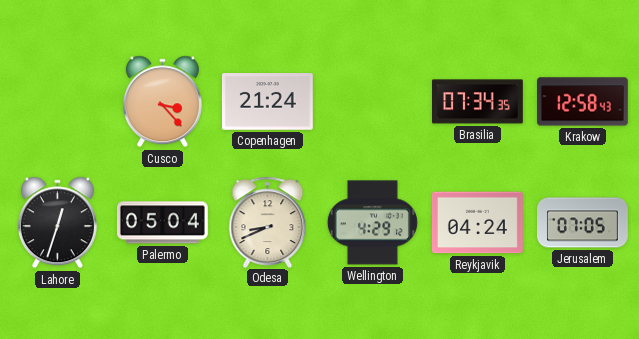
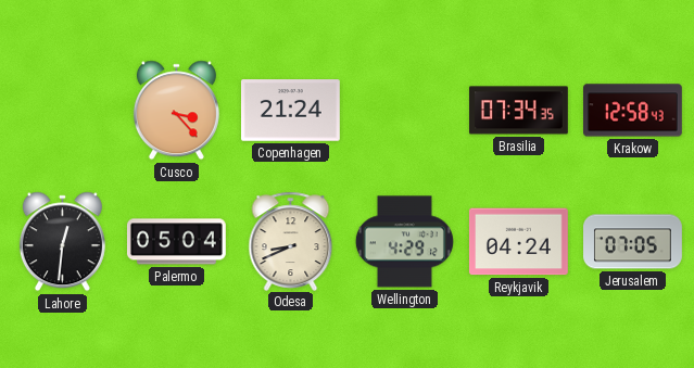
Lahore: 12:33 -> 12:31
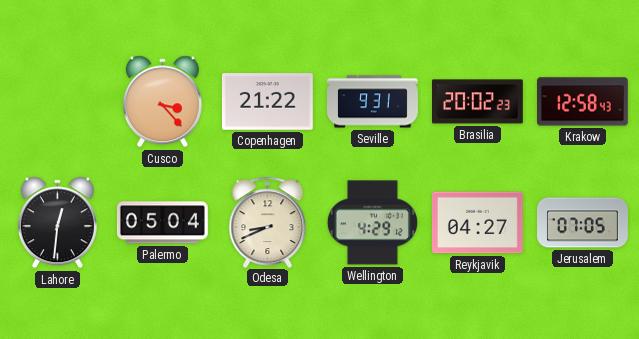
Copenhagen: 21:24 -> 21:22
Seville: none -> 9:31
Brasilia: 07:34 -> 20:02
Reykjavik: 04:24 -> 04:27
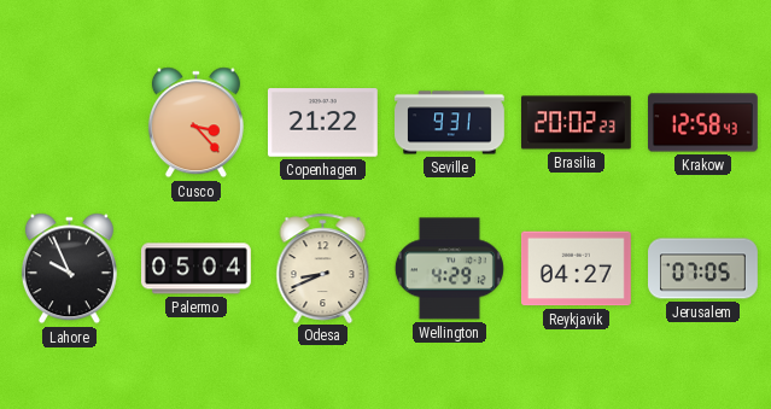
Lahore: 12:31 -> 9:56
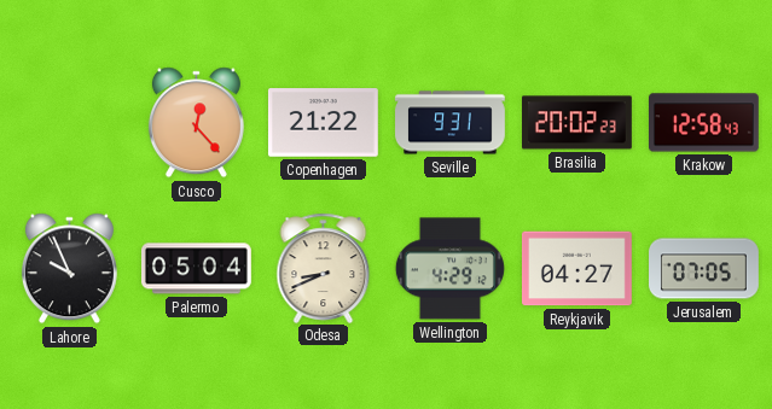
Cusco: 3:23 -> 12:23
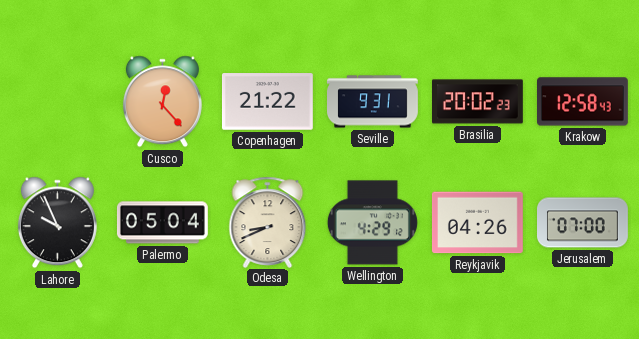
Reykjavik: 04:27 -> 04:26
Jerusalem: 07:05 -> 07:00
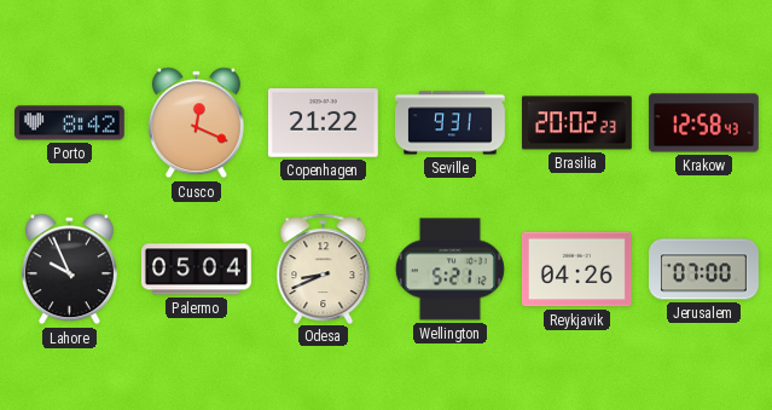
Porto: none -> 8:42
Cusco: 12:23 -> 12:19
Wellington: 4:29 -> 5:21
